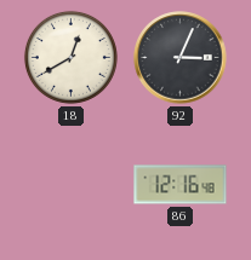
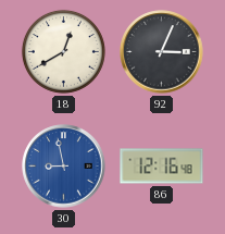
30: none -> 8:58
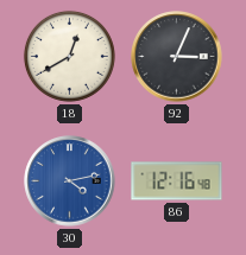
30: 8:58 -> 4:13
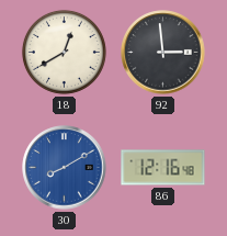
92: 3:04 -> 2:59
30: 4:13 -> 8:10
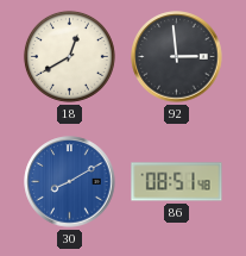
86: 12:16 -> 08:51
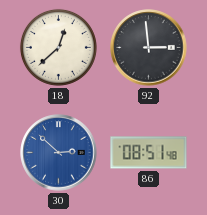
18: 12:40 -> 12:38
30: 8:10 -> 2:52
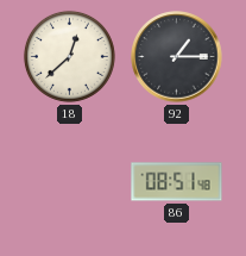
92: 2:59 -> 1:15
30: 2:52 -> none
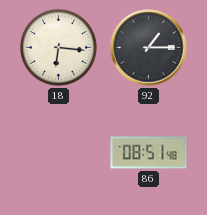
18: 12:38 -> 6:16
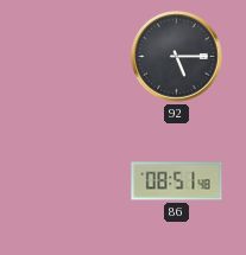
18: 6:16 -> none
92: 1:15 -> 5:15
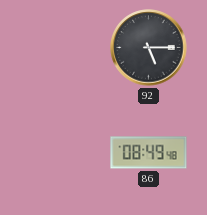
86: 08:51 -> 08:49
